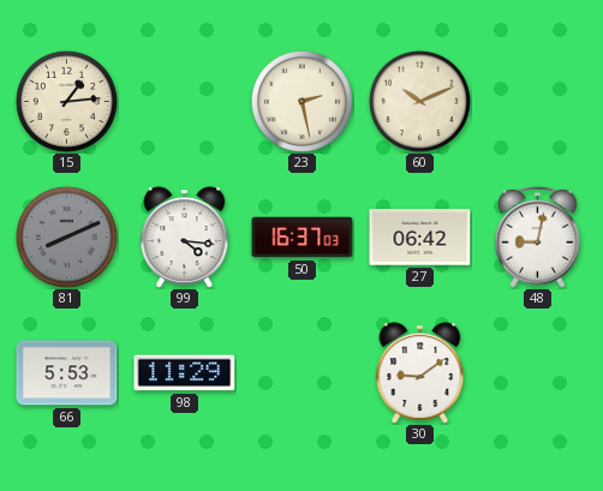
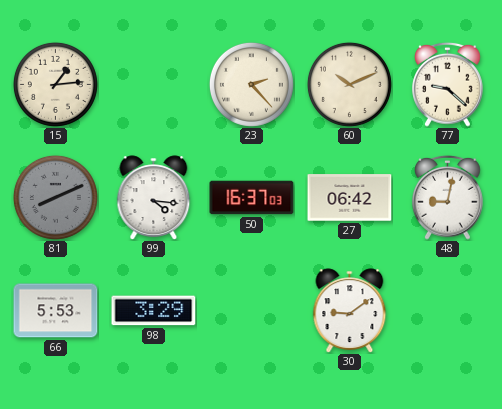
23: 2:28 -> 2:23
77: none -> 9:22
98: 11:29 -> 3:29
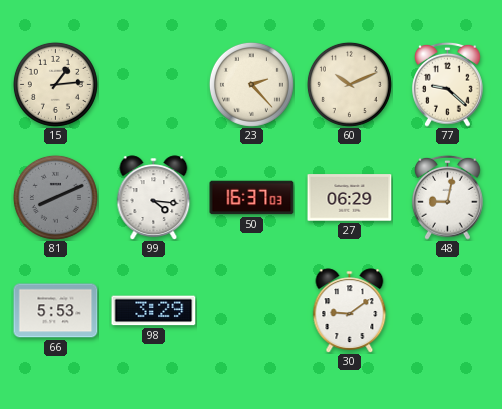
27: 06:42 -> 06:29
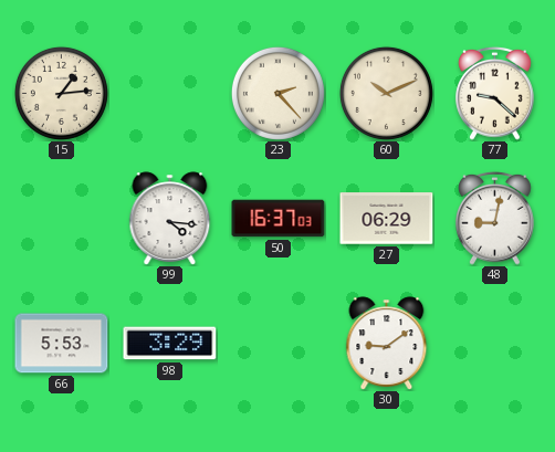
81: 8:11 -> none
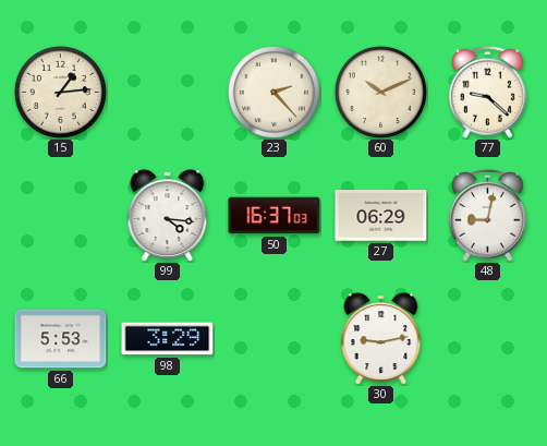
30: 9:09 -> 9:13
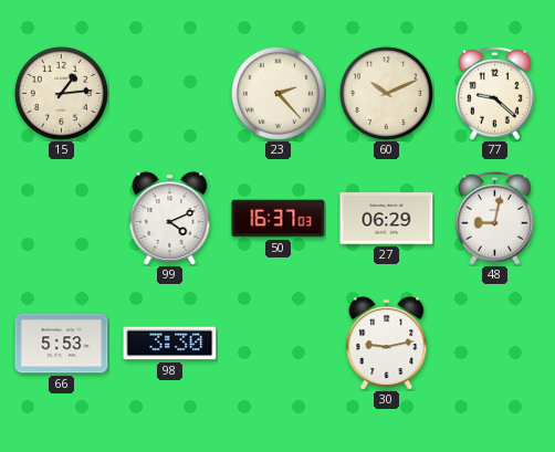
99: 4:16 -> 4:11
98: 3:29 -> 3:30
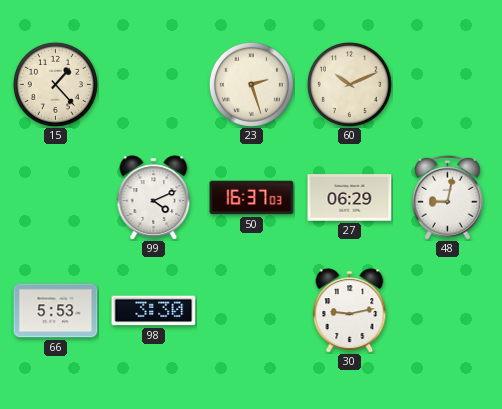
15: 1:14 -> 1:23
23: 2:23 -> 2:27
77: 9:22 -> none
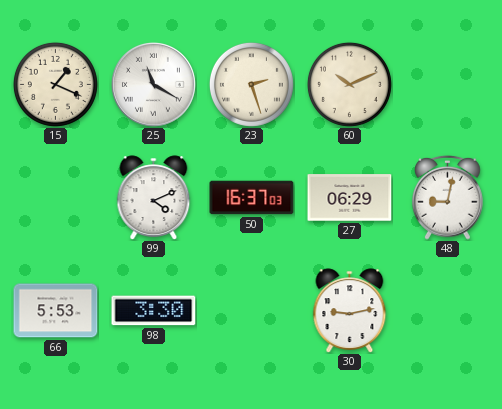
15: 1:23 -> 1:19
25: none -> 11:20
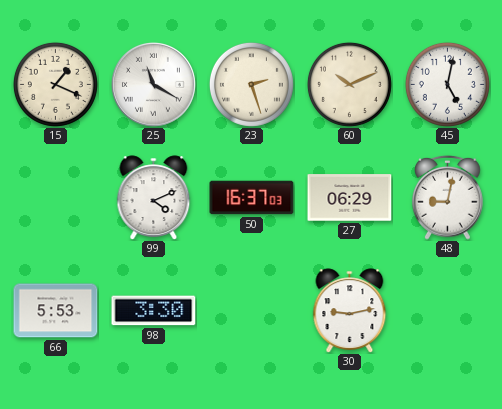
45: none -> 5:02
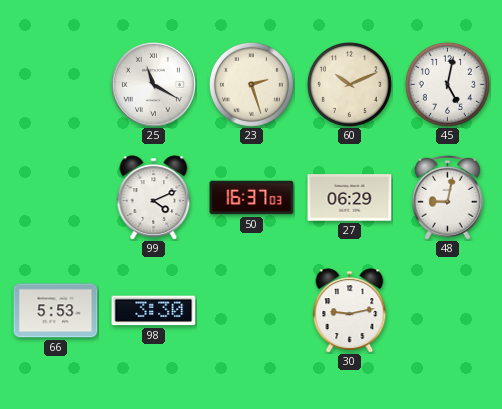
15: 1:19 -> none
